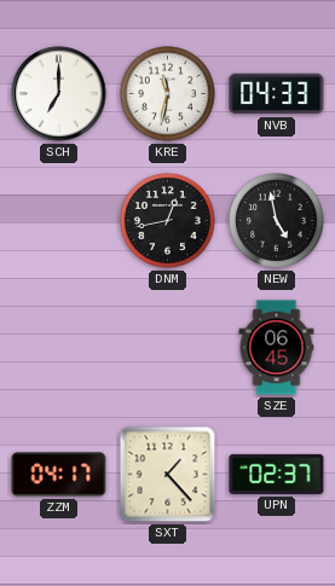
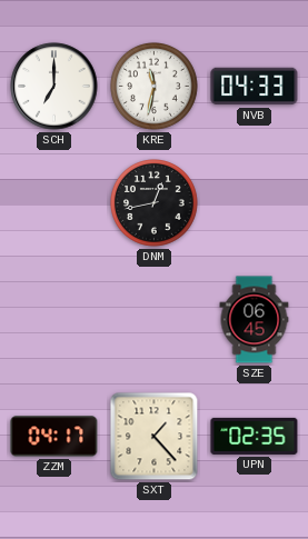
NEW: 4:58 -> none
UPN: 02:37 -> 02:35
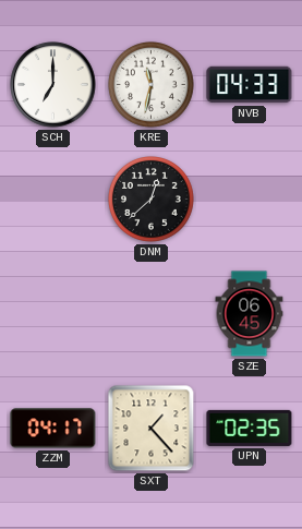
DNM: 12:43 -> 12:38
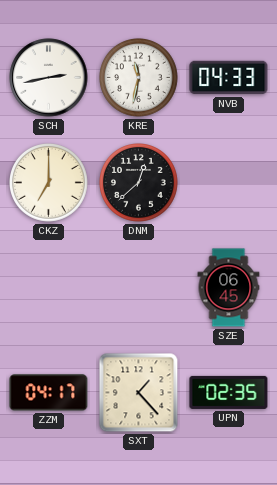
SCH: 7:00 -> 2:43
CKZ: none -> 7:00
